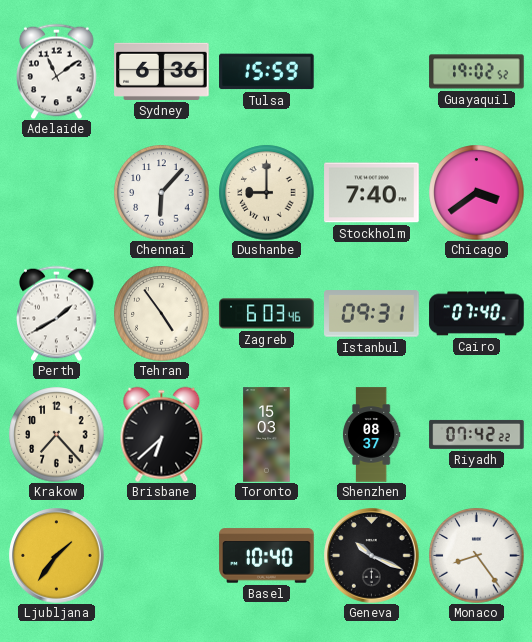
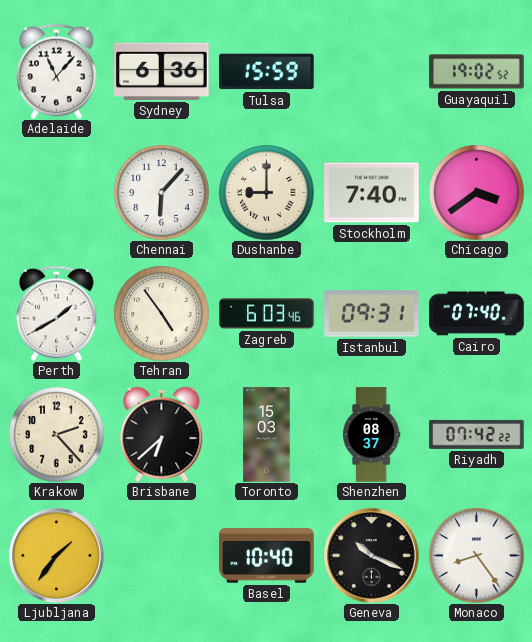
Adelaide: 11:09 -> 11:07
Krakow: 7:23 -> 2:23
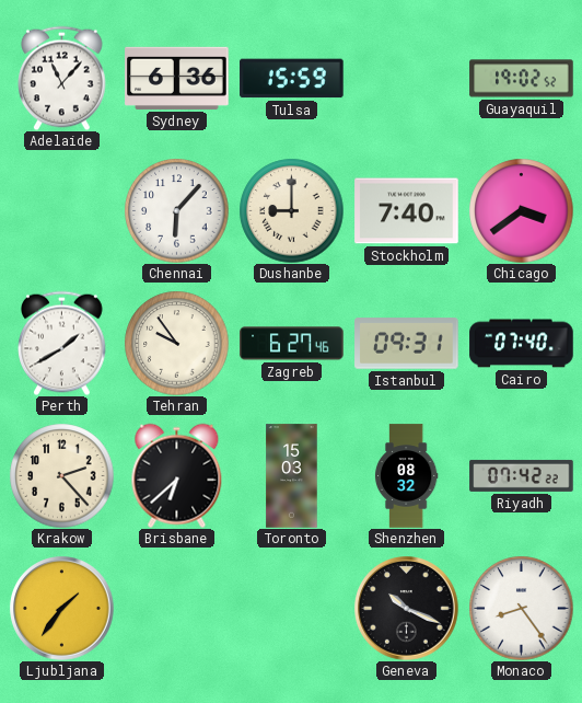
Tehran: 4:54 -> 9:54
Zagreb: 6:03 -> 6:27
Shenzhen: 08:37 -> 08:32
Basel: 10:40 -> none
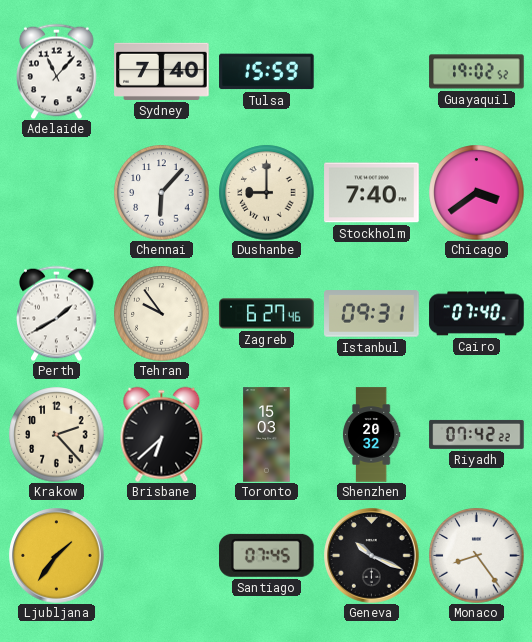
Sydney: 6:36 -> 7:40
Shenzhen: 08:32 -> 20:32
Santiago: none -> 07:45
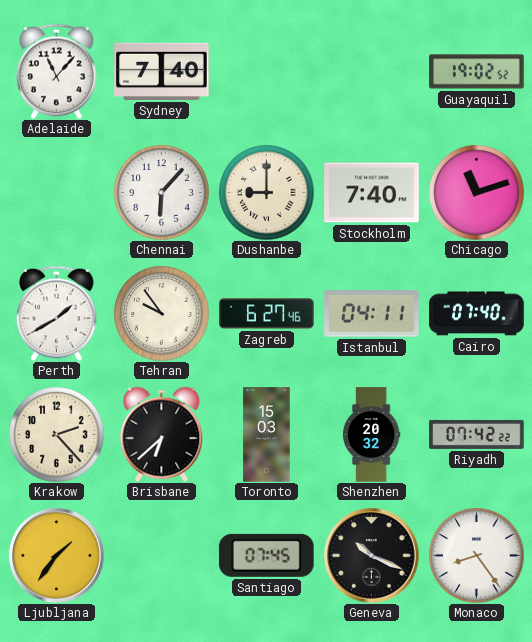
Tulsa: 15:59 -> none
Chicago: 3:39 -> 11:12
Istanbul: 09:31 -> 04:11
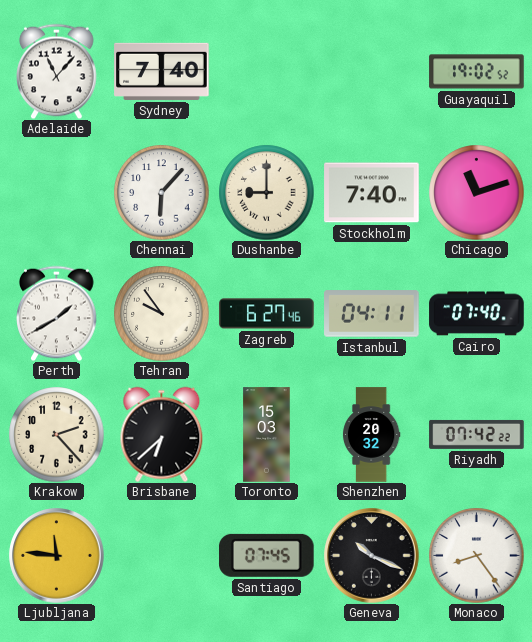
Ljubljana: 1:36 -> 11:46
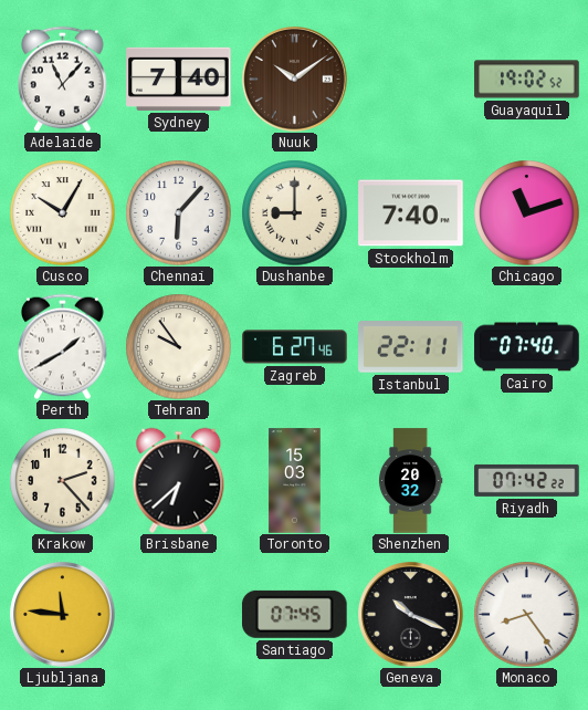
Nuuk: none -> 10:09
Cusco: none -> 10:05
Istanbul: 04:11 -> 22:11
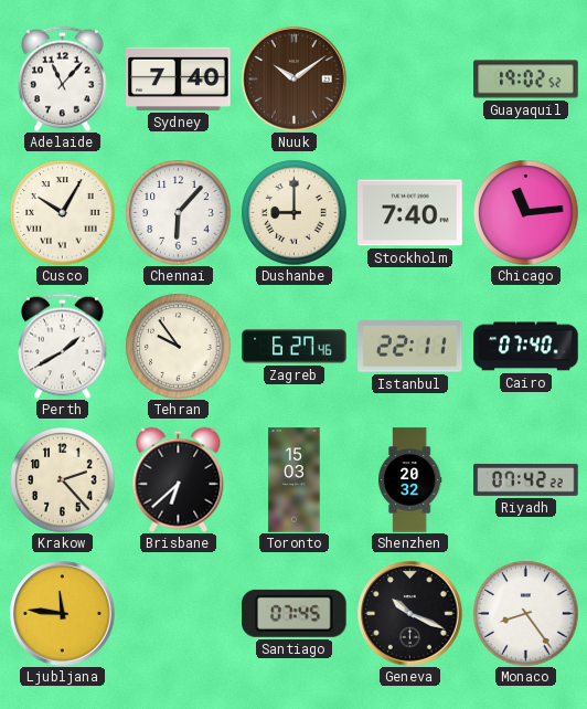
Chicago: 11:12 -> 11:14
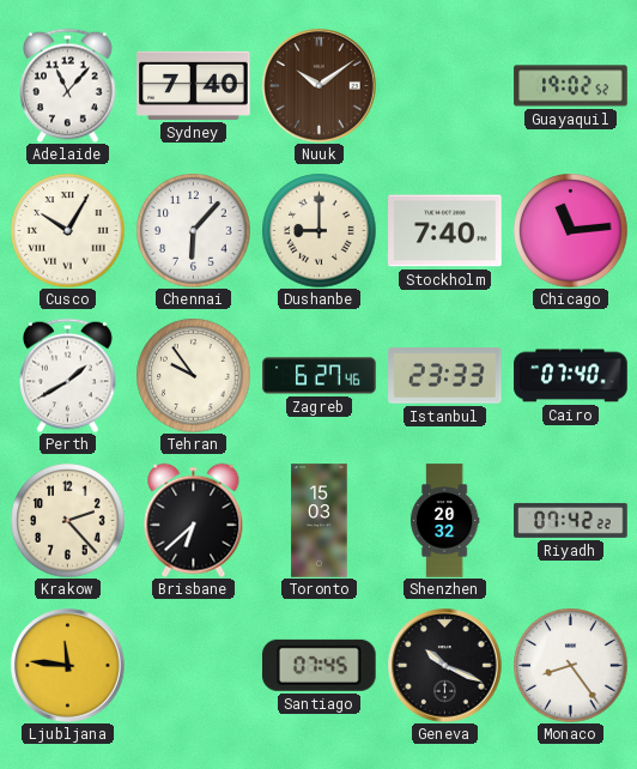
Istanbul: 22:11 -> 23:33
